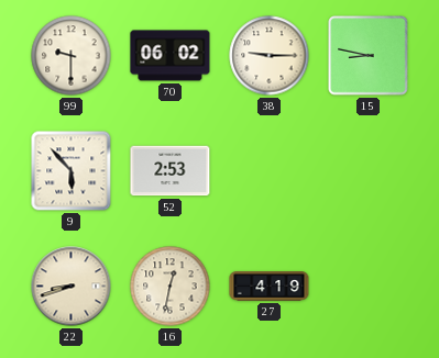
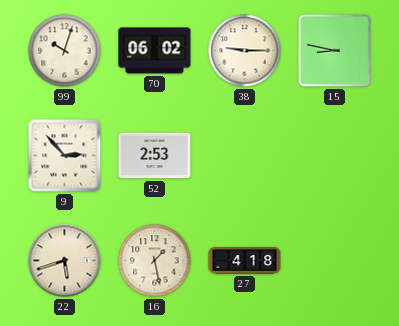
99: 9:30 -> 10:03
9: 5:53 -> 2:53
22: 8:42 -> 5:42
16: 12:32 -> 1:28
27: 4:19 -> 4:18
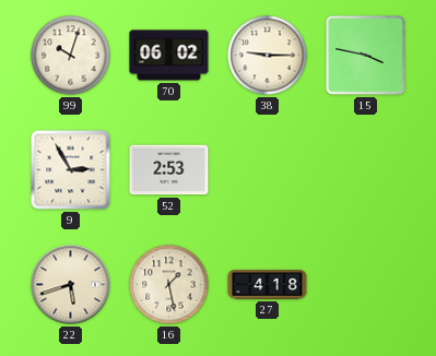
15: 8:47 -> 3:47
9: 2:53 -> 2:55
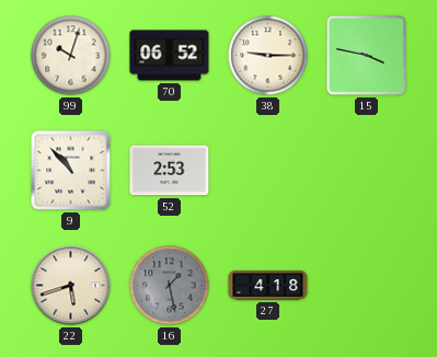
70: 06:02 -> 06:52
9: 2:55 -> 10:53
16 dial: cream -> grey
